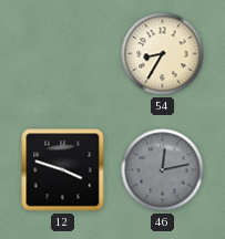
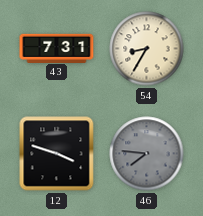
43: none -> 7:31
46: 12:13 -> 7:46
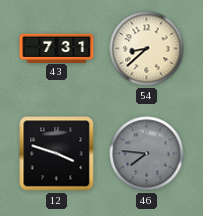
54: 8:35 -> 8:38
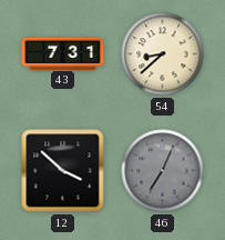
12: 3:48 -> 3:52
46: 7:46 -> 7:04
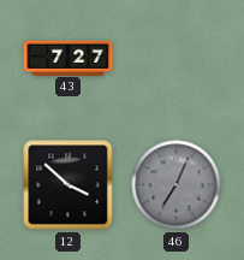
43: 7:31 -> 7:27
54: 8:38 -> none
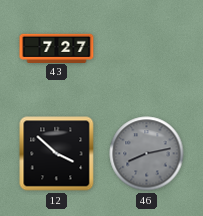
46: 7:04 -> 8:13
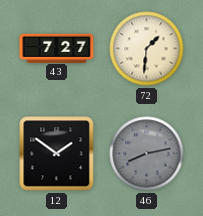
72: none -> 1:31
12: 3:52 -> 1:51
